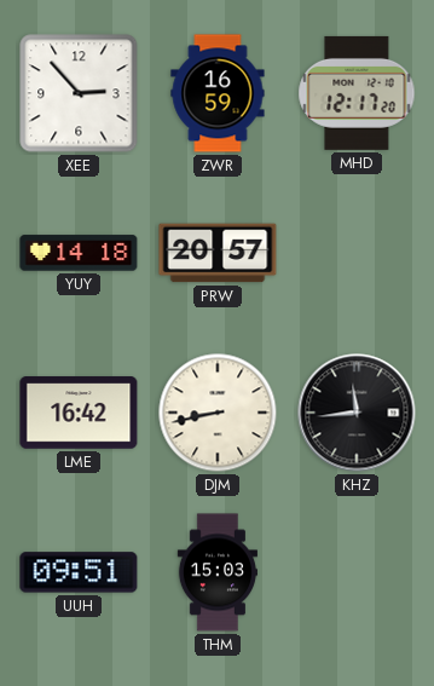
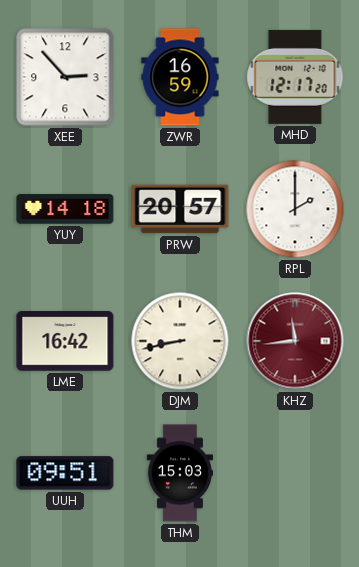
RPL: none -> 2:00
KHZ dial: black -> burgundy
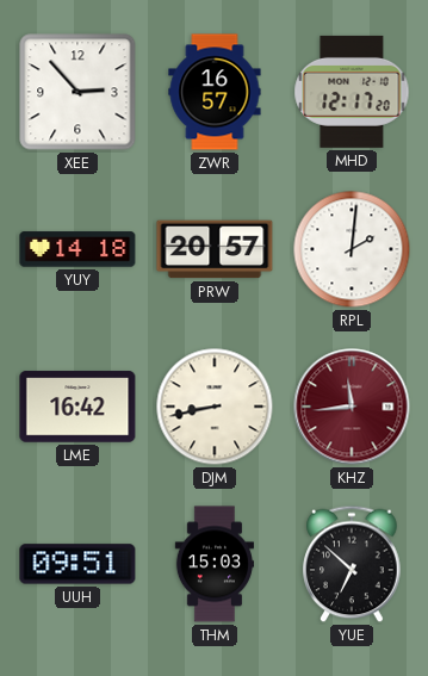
ZWR: 16:59 -> 16:57
RPL: 2:00 -> 2:01
YUE: none -> 6:52
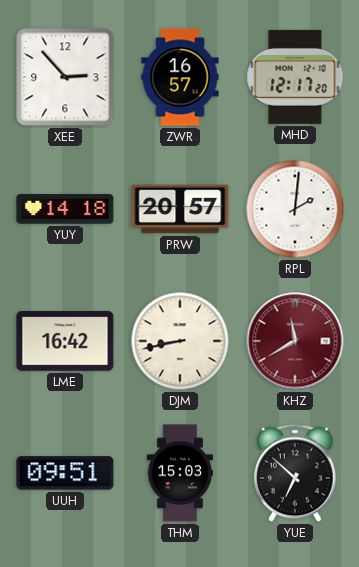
KHZ: 11:44 -> 11:40
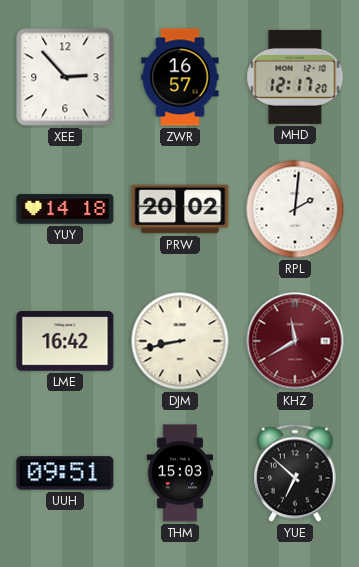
PRW: 20:57 -> 20:02
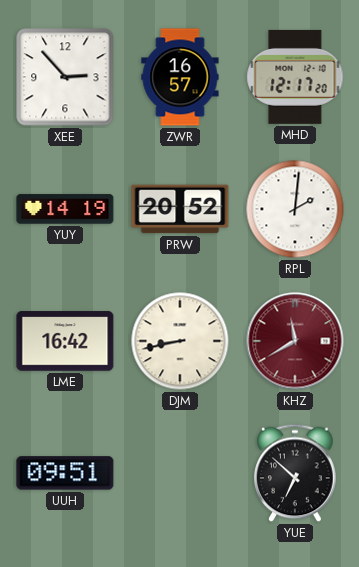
YUY: 14:18 -> 14:19
PRW: 20:02 -> 20:52
THM: 15:03 -> none
